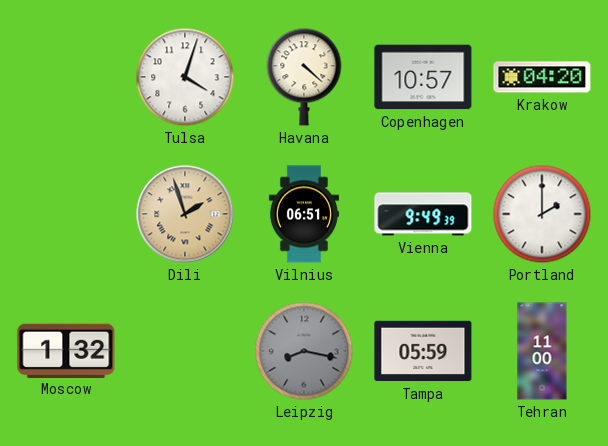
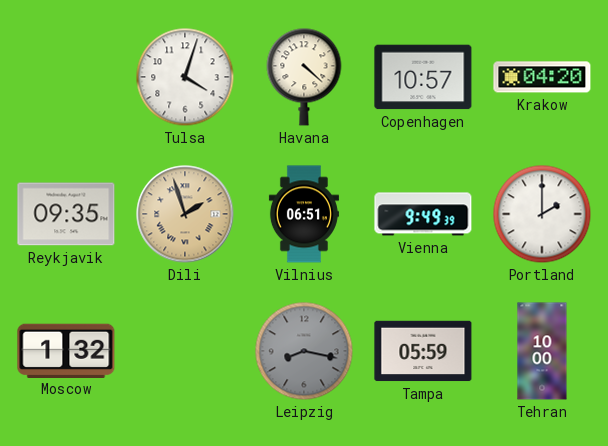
Reykjavik: none -> 09:35
Tehran: 11:00 -> 10:00
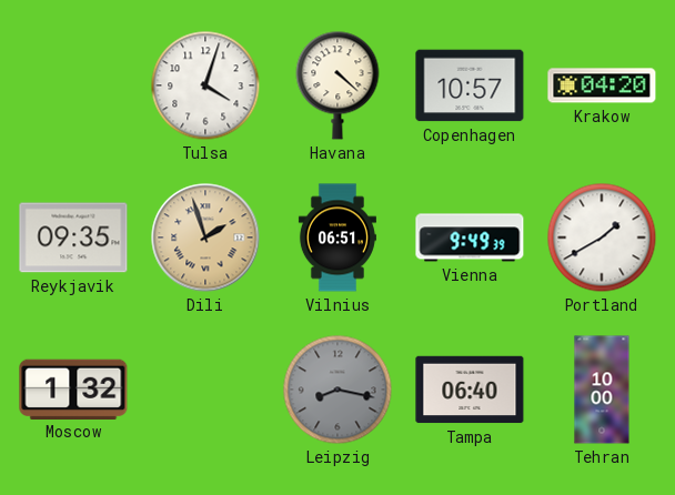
Portland: 2:00 -> 1:40
Tampa: 05:59 -> 06:40
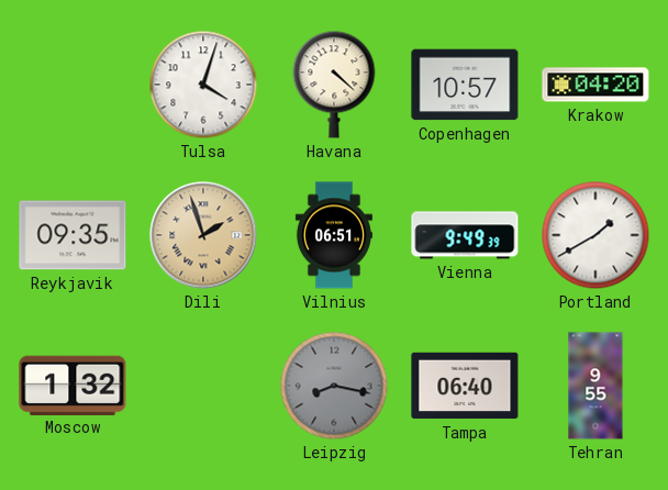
Tehran: 10:00 -> 9:55
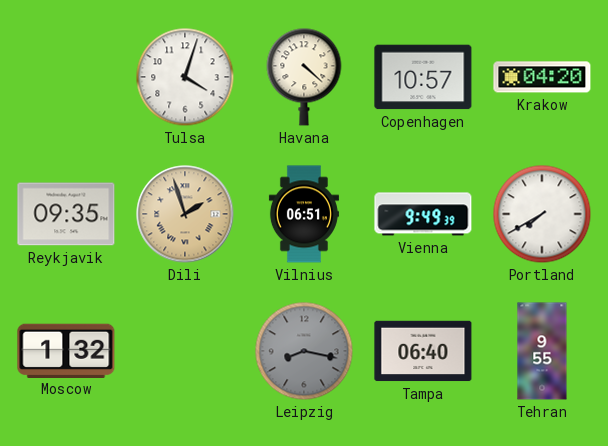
Portland: 1:40 -> 7:40
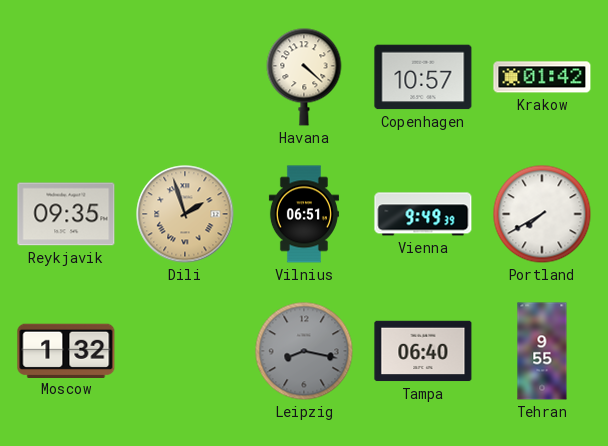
Tulsa: 4:03 -> none
Krakow: 04:20 -> 01:42
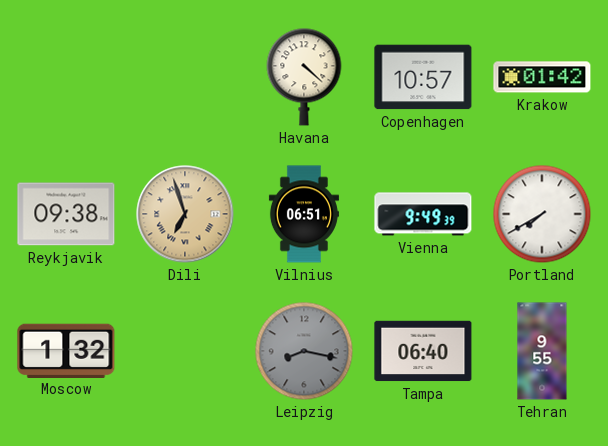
Reykjavik: 09:35 -> 09:38
Dili: 1:57 -> 6:57
